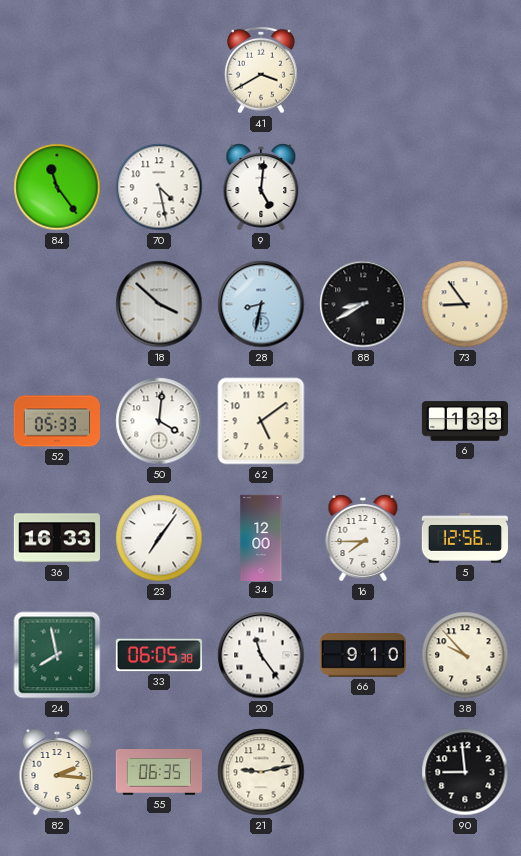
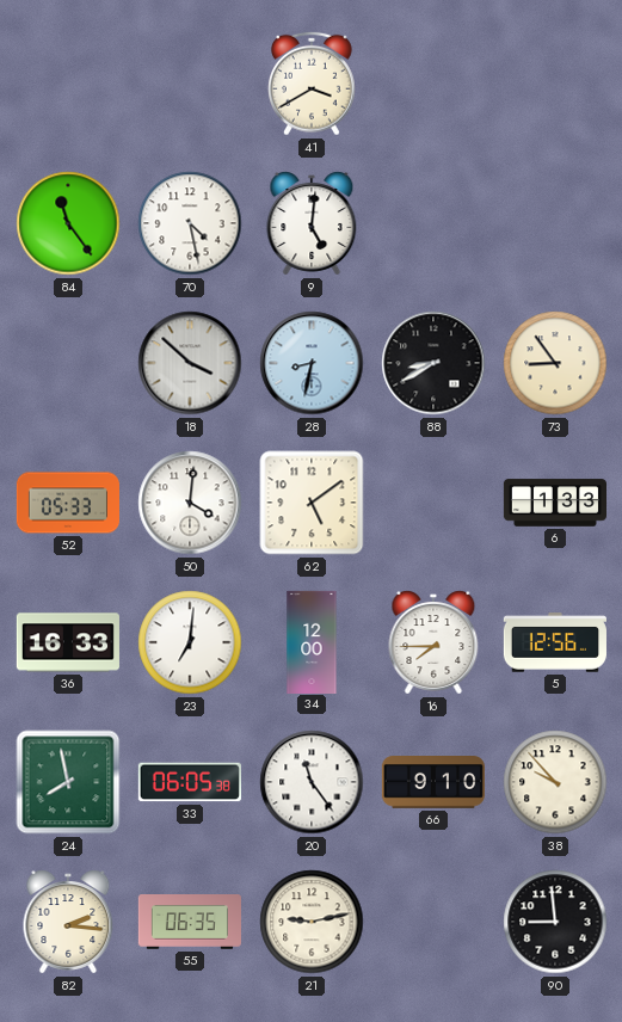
23: 7:06 -> 7:01
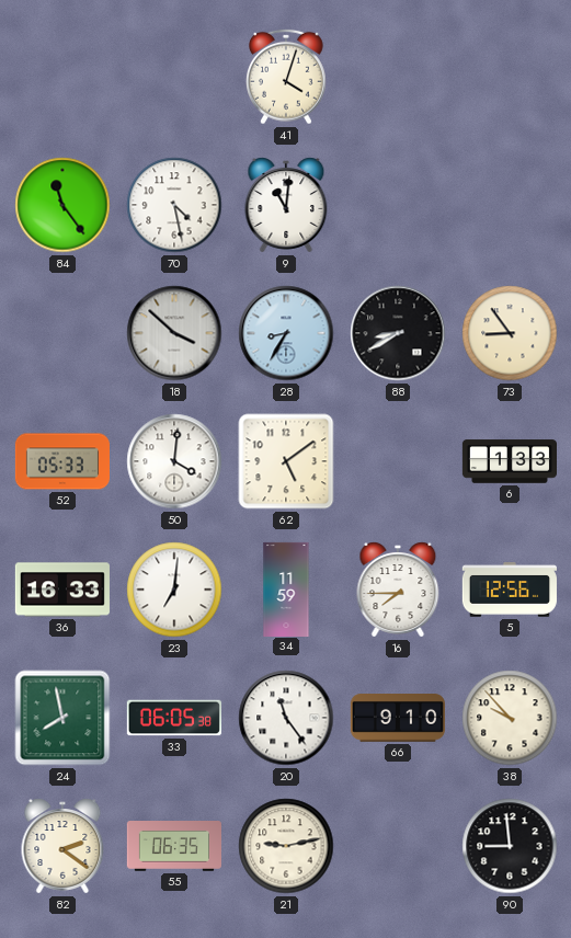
41: 3:40 -> 4:03
9: 5:01 -> 11:01
28: 8:32 -> 8:35
34: 12:00 -> 11:59
82: 2:16 -> 2:21
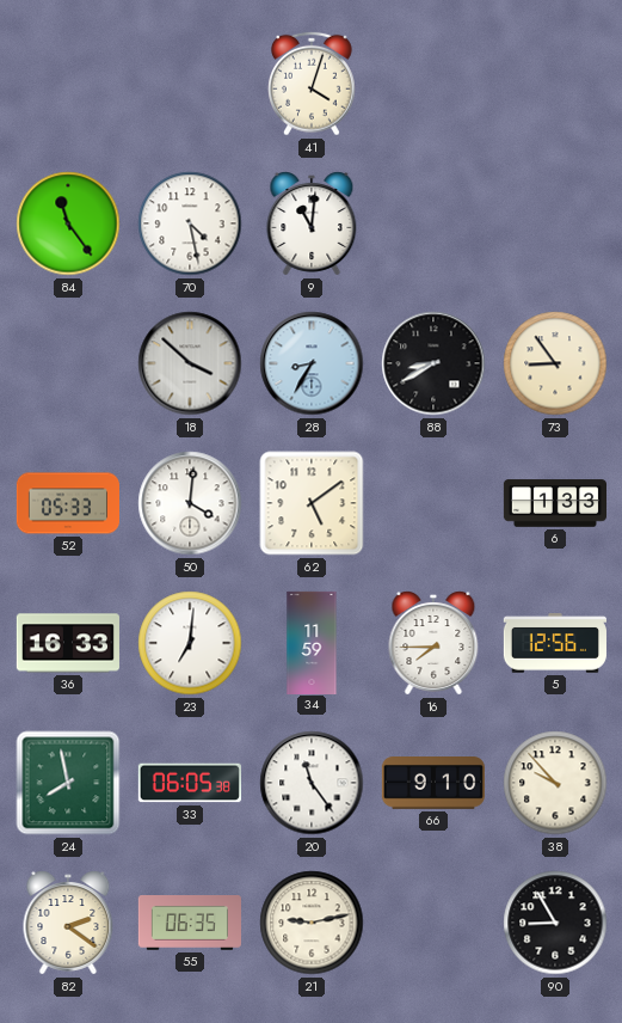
90: 8:59 -> 8:55
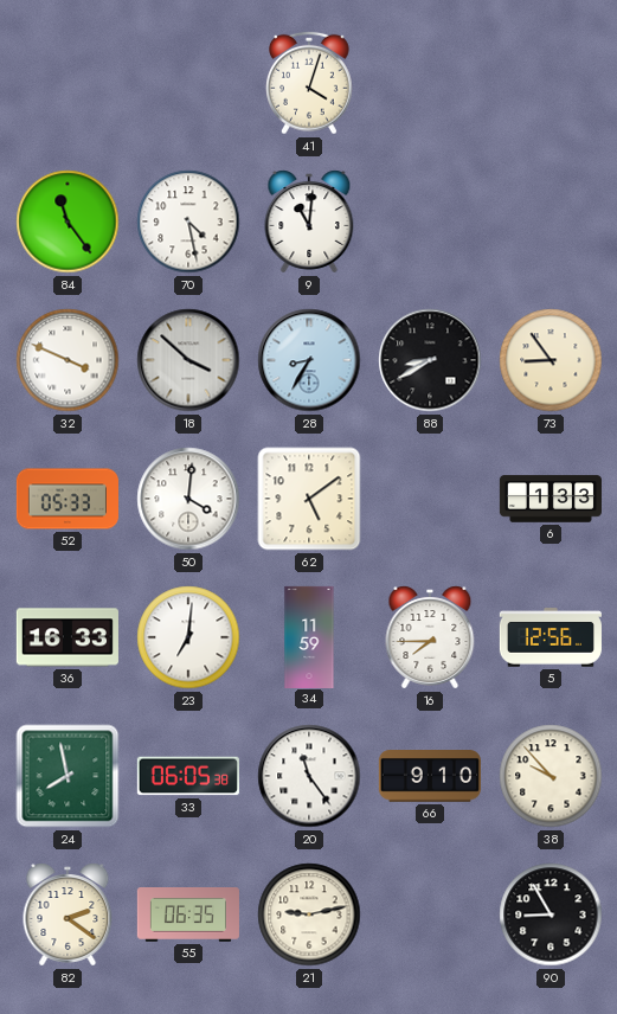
32: none -> 3:49
